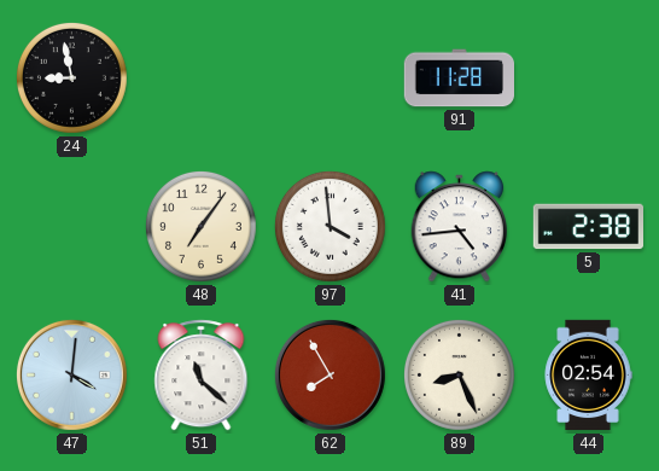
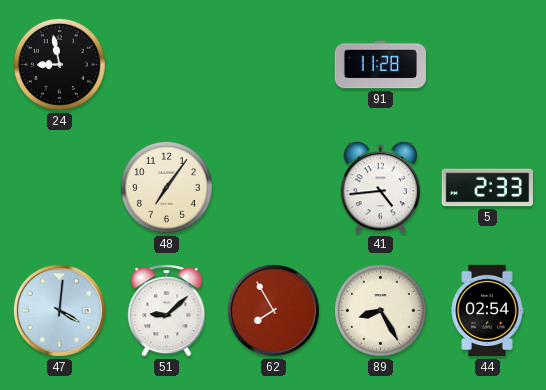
97: 3:59 -> none
5: 2:38 -> 2:33
51: 11:22 -> 9:08
89: 8:26 -> 8:25
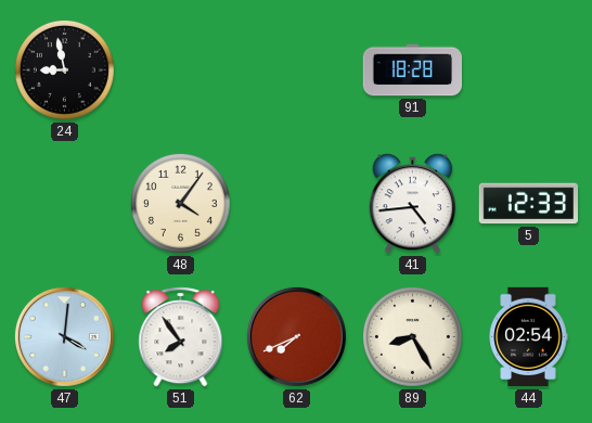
91: 11:28 -> 18:28
48: 7:06 -> 4:06
5: 2:33 -> 12:33
51: 9:08 -> 7:54
62: 7:55 -> 7:41
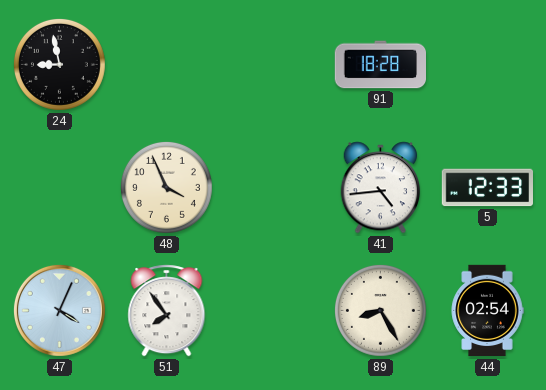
48: 4:06 -> 3:56
47: 4:01 -> 4:04
62: 7:41 -> none
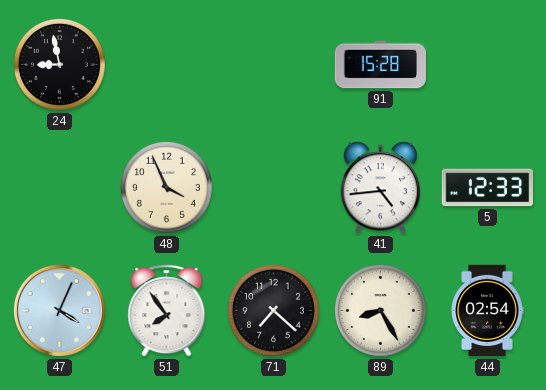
91: 18:28 -> 15:28
71: none -> 7:22
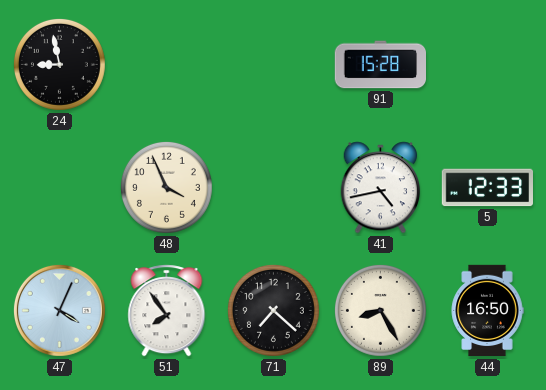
41: 4:44 -> 4:43
44: 02:54 -> 16:50
